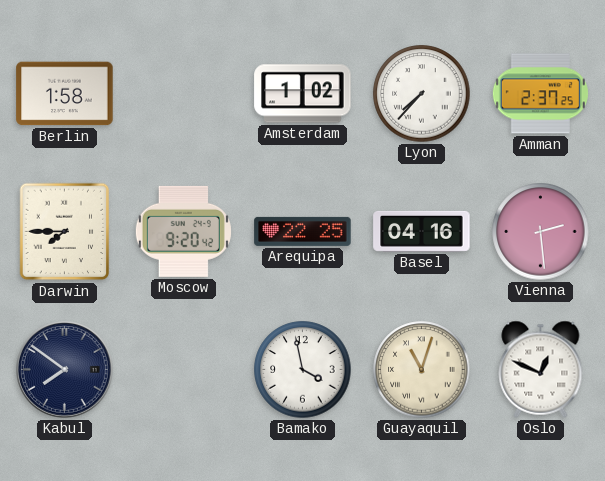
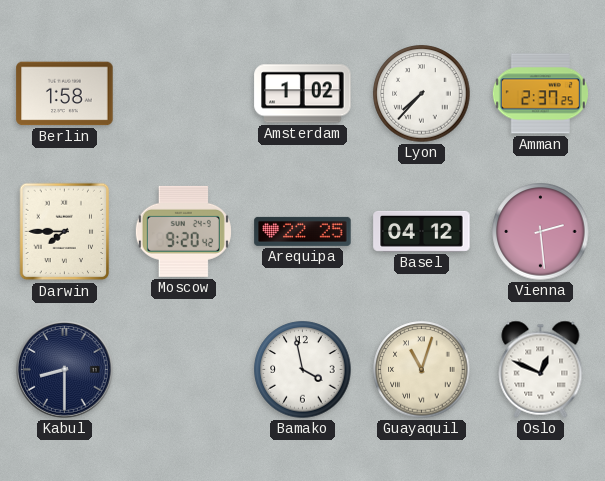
Basel: 04:16 -> 04:12
Kabul: 7:51 -> 8:30
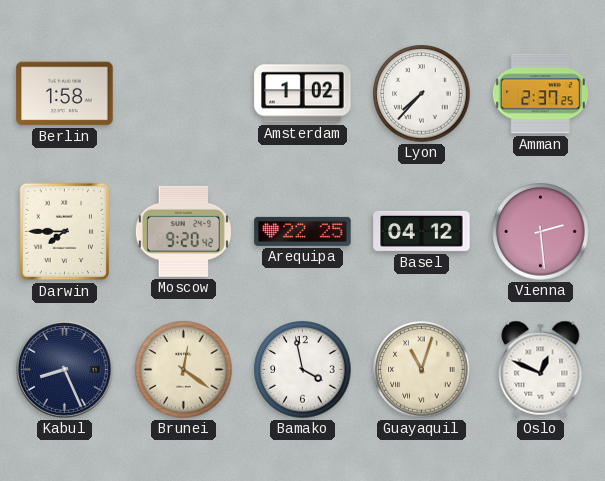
Kabul: 8:30 -> 8:26
Brunei: none -> 12:21
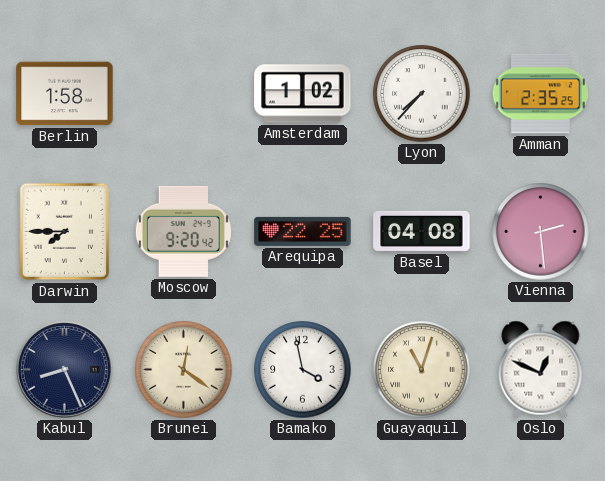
Amman: 2:37 -> 2:35
Basel: 04:12 -> 04:08
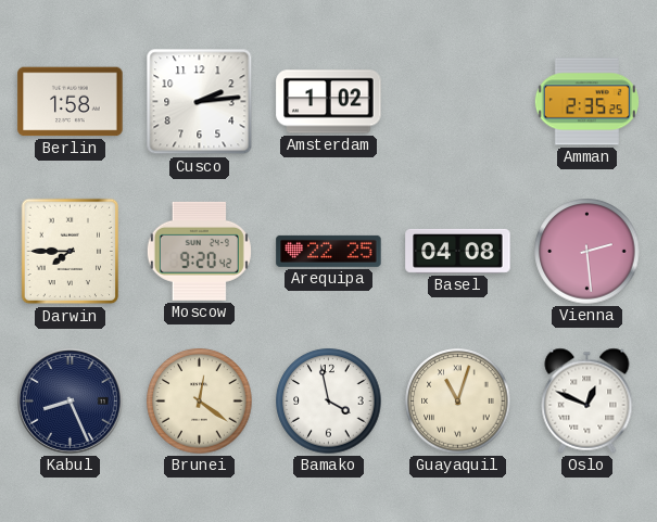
Cusco: none -> 2:14
Lyon: 7:37 -> none
